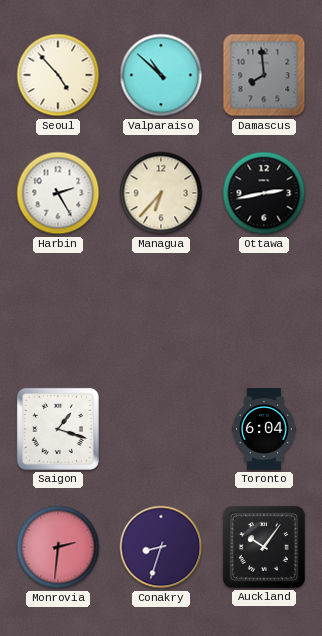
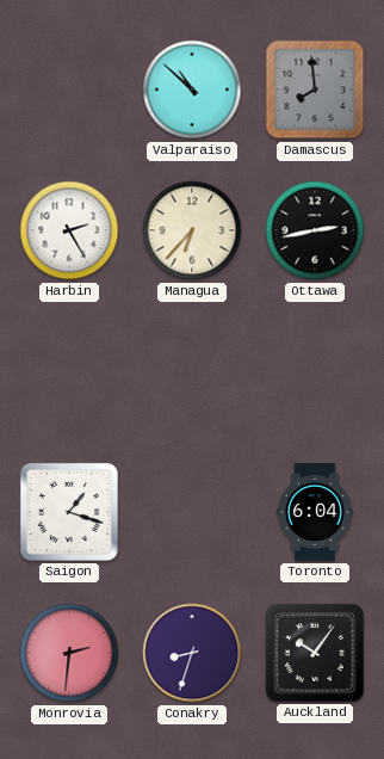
Seoul: 4:53 -> none
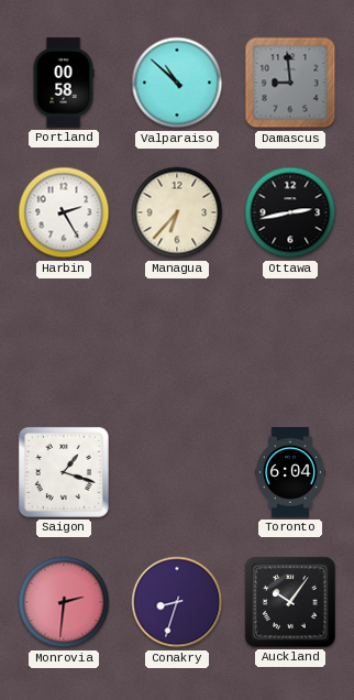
Portland: none -> 00:58
Damascus: 7:59 -> 8:59
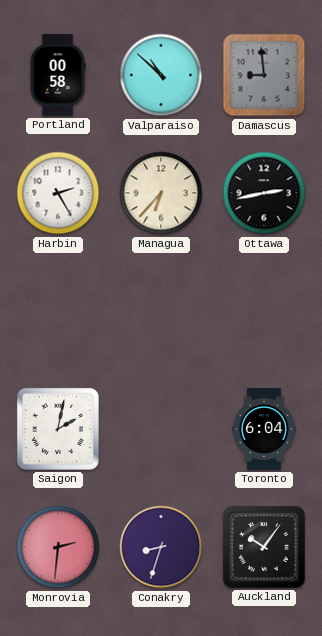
Saigon: 1:18 -> 2:02
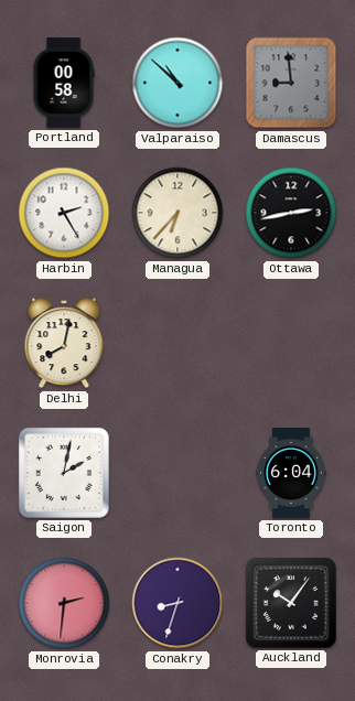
Delhi: none -> 8:02
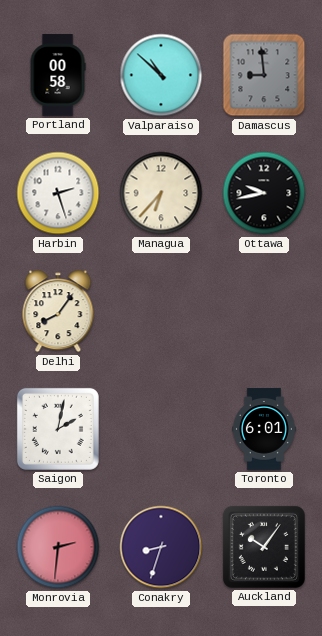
Harbin: 2:25 -> 2:27
Ottawa: 2:43 -> 9:43
Delhi: 8:02 -> 8:06
Toronto: 6:04 -> 6:01
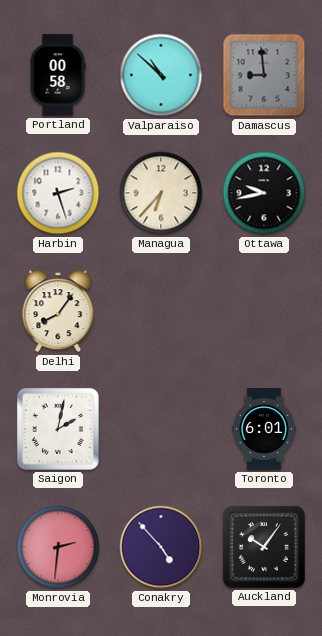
Conakry: 8:33 -> 4:53
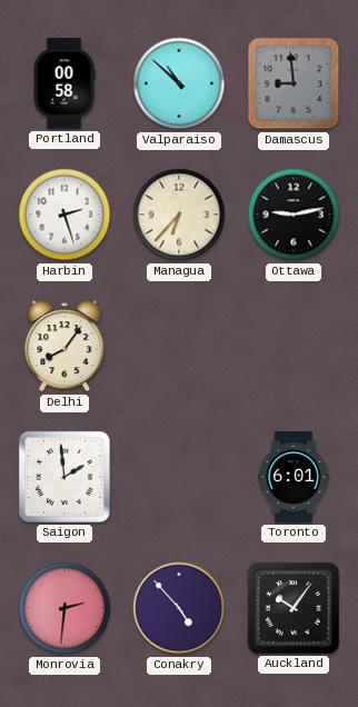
Ottawa: 9:43 -> 9:13
Saigon: 2:02 -> 1:59
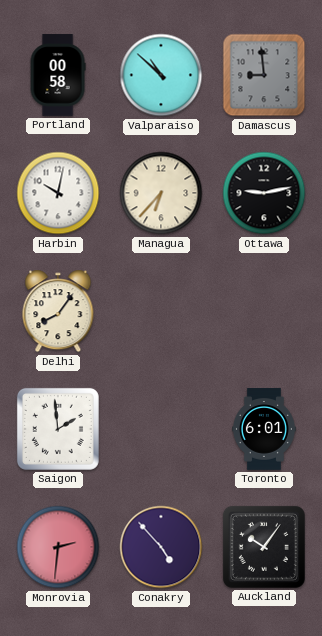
Harbin: 2:27 -> 10:02
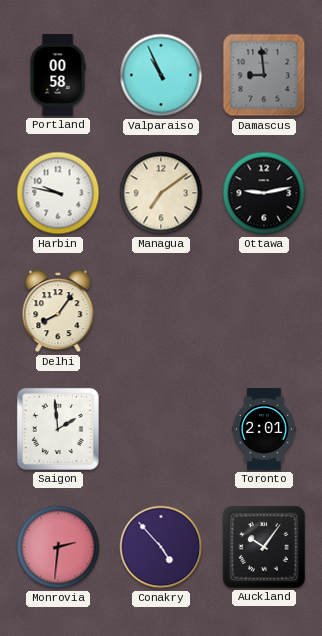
Valparaiso: 10:52 -> 10:56
Harbin: 10:02 -> 9:47
Managua: 6:37 -> 7:09
Toronto: 6:01 -> 2:01
